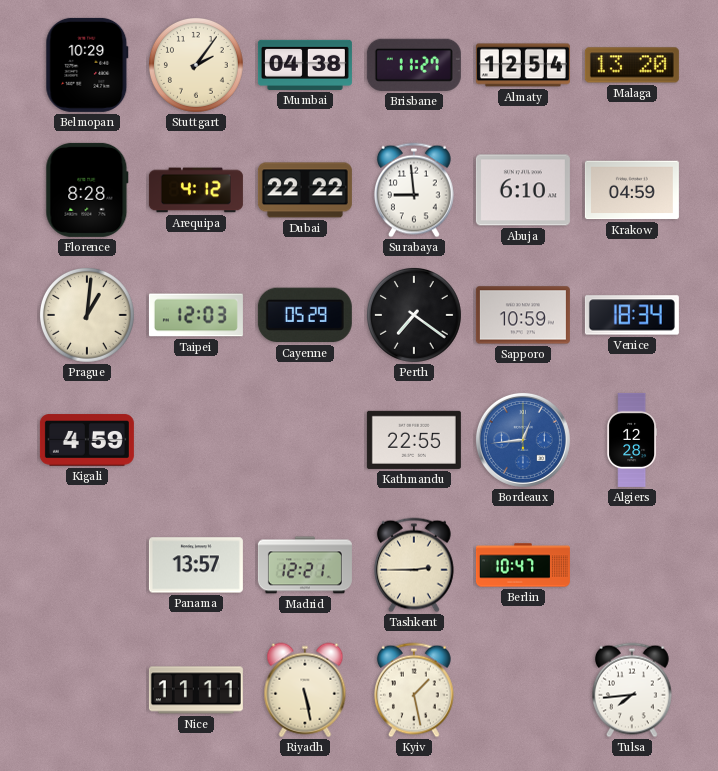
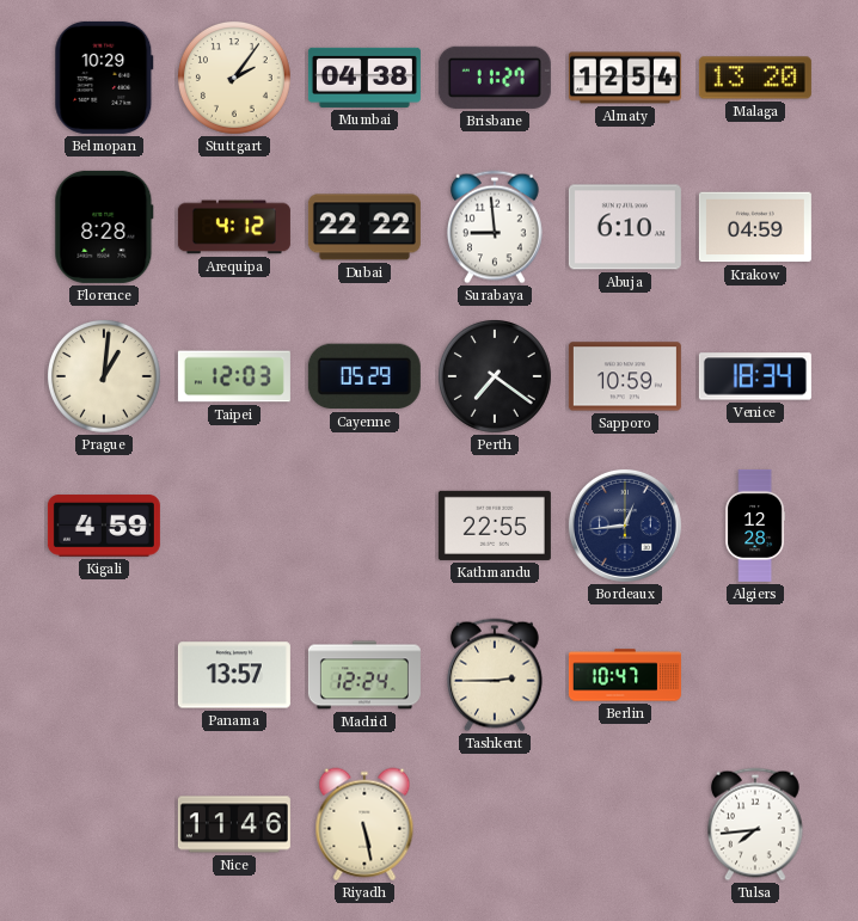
Bordeaux dial: blue -> navy
Madrid: 12:21 -> 12:24
Nice: 11:11 -> 11:46
Kyiv: 1:28 -> none
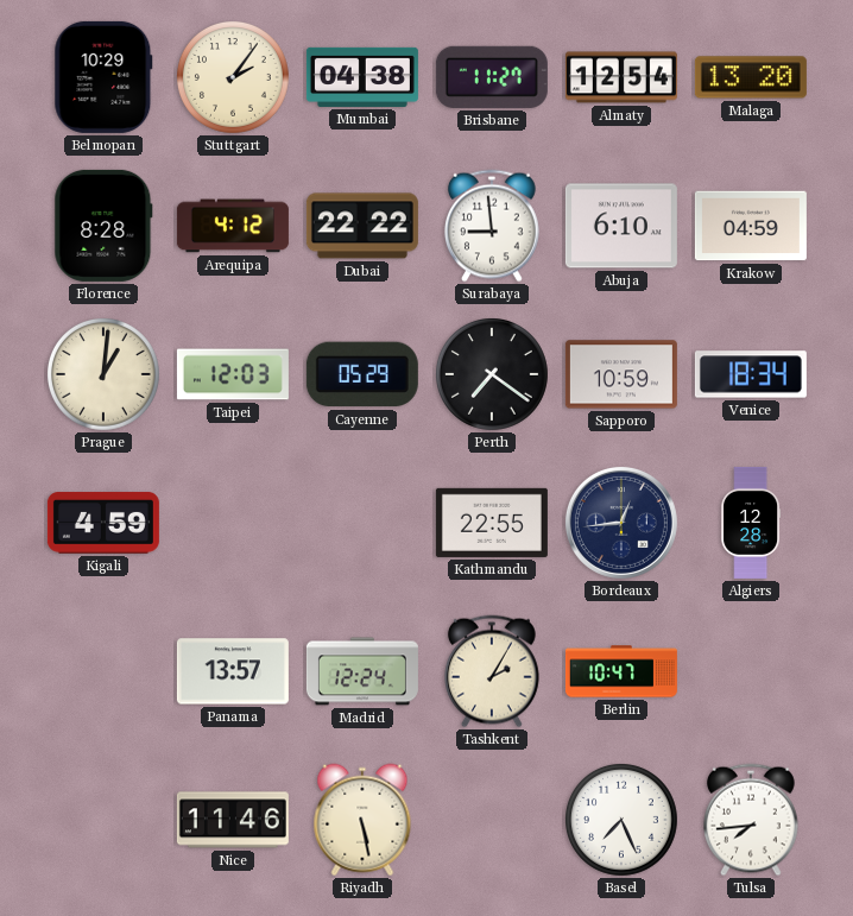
Tashkent: 2:45 -> 2:05
Basel: none -> 7:26
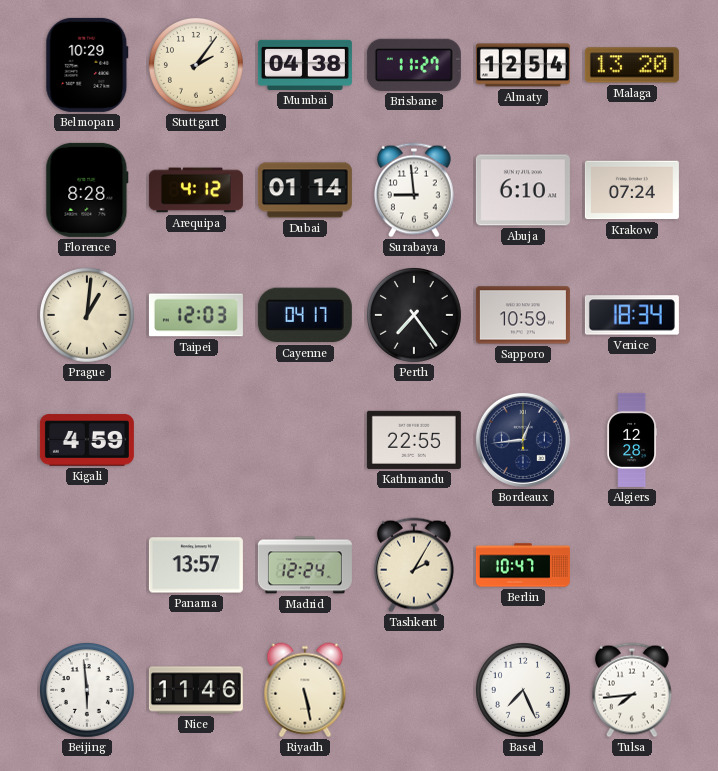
Dubai: 22:22 -> 01:14
Krakow: 04:59 -> 07:24
Cayenne: 05:29 -> 04:17
Perth: 7:21 -> 7:24
Beijing: none -> 5:59
